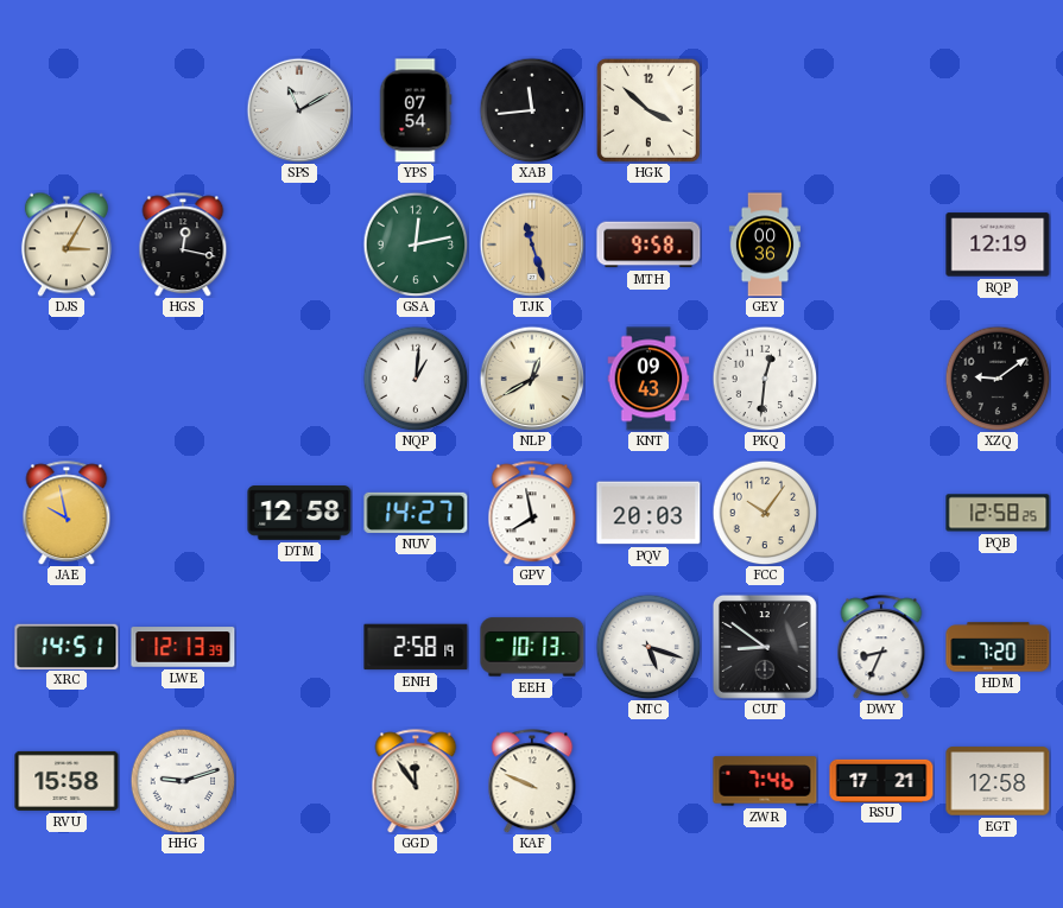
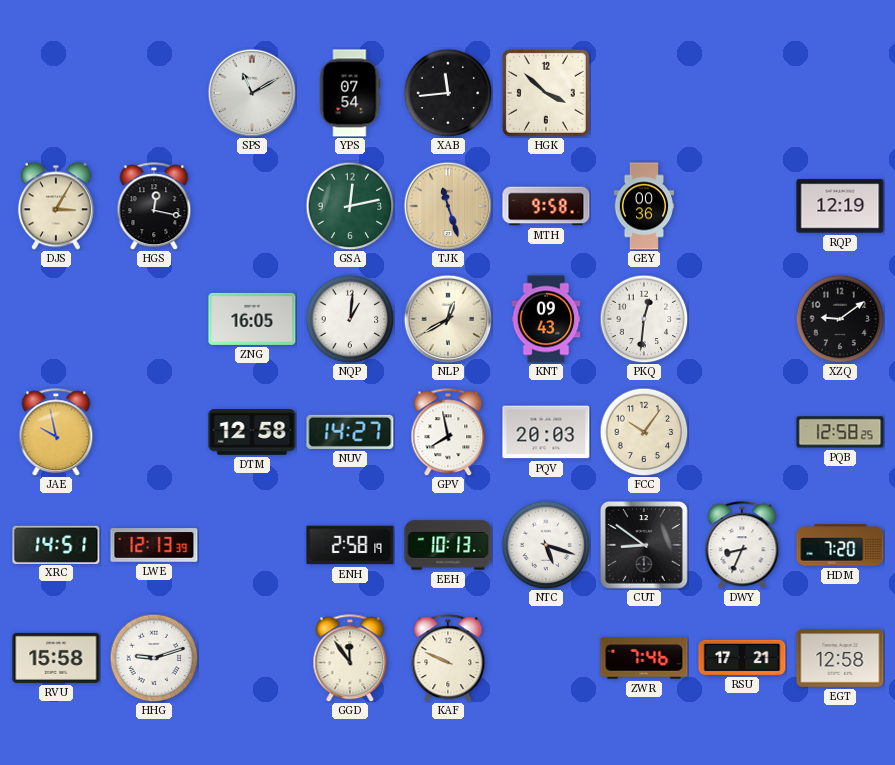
ZNG: none -> 16:05
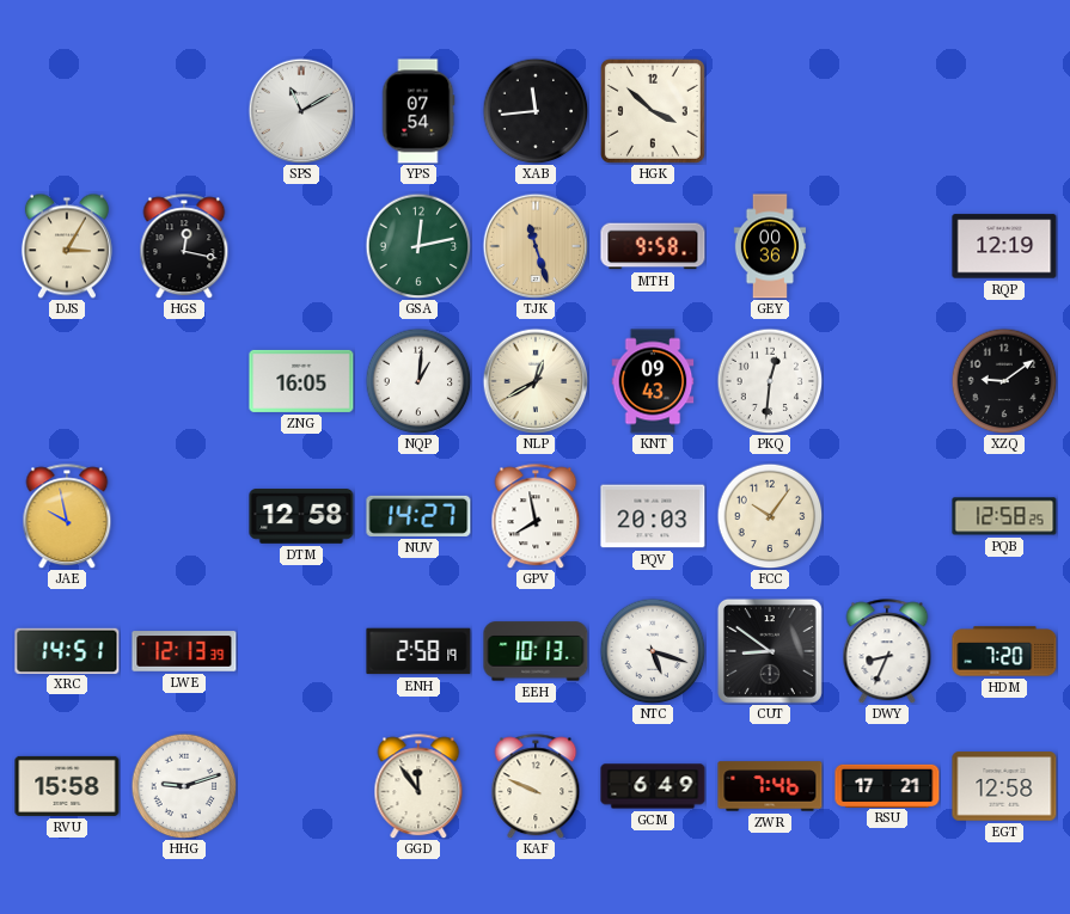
GCM: none -> 6:49
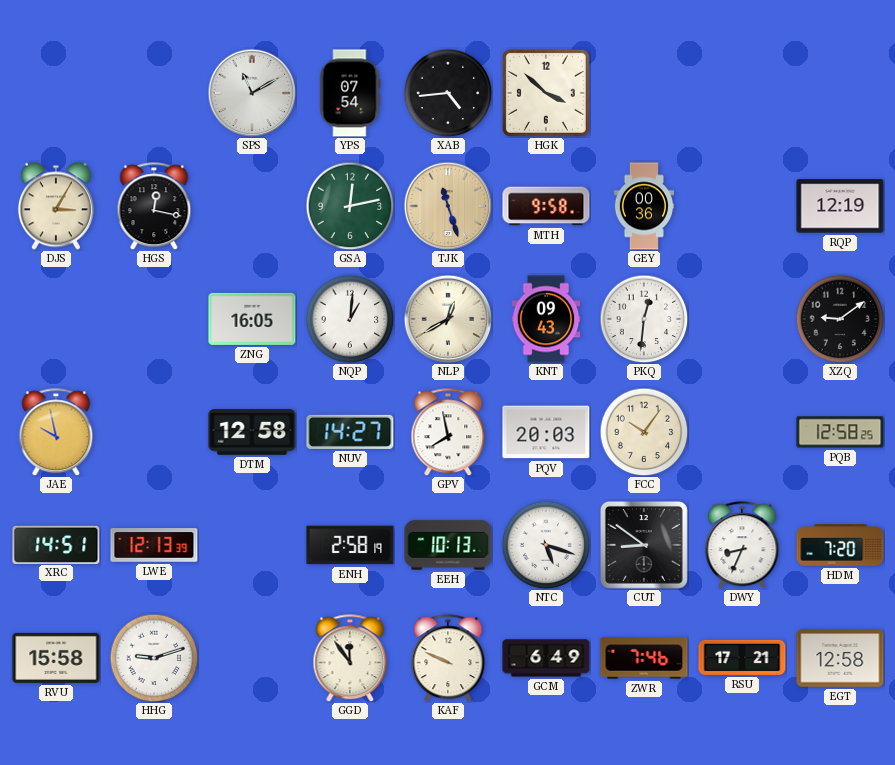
XAB: 11:44 -> 4:44
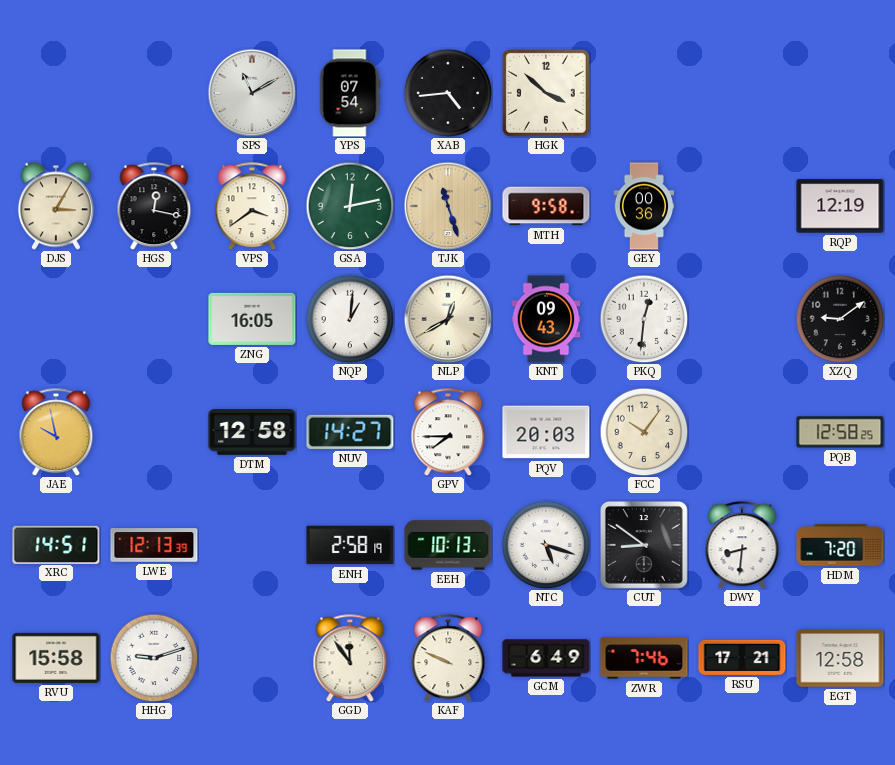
VPS: none -> 3:39
GPV: 7:58 -> 7:45
DWY: 8:34 -> 8:31
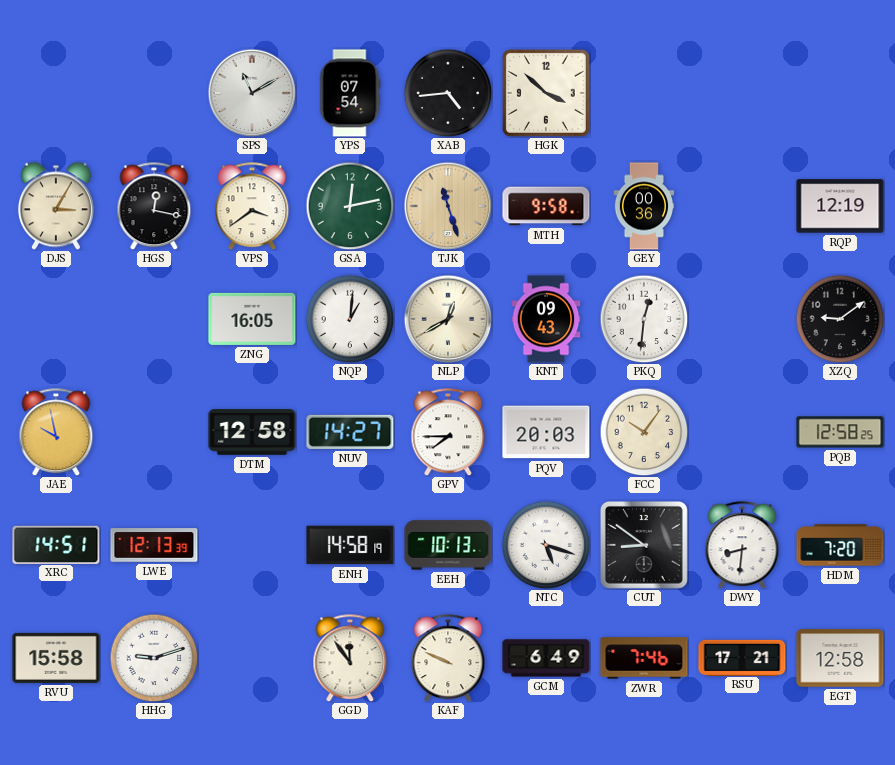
ENH: 2:58 -> 14:58
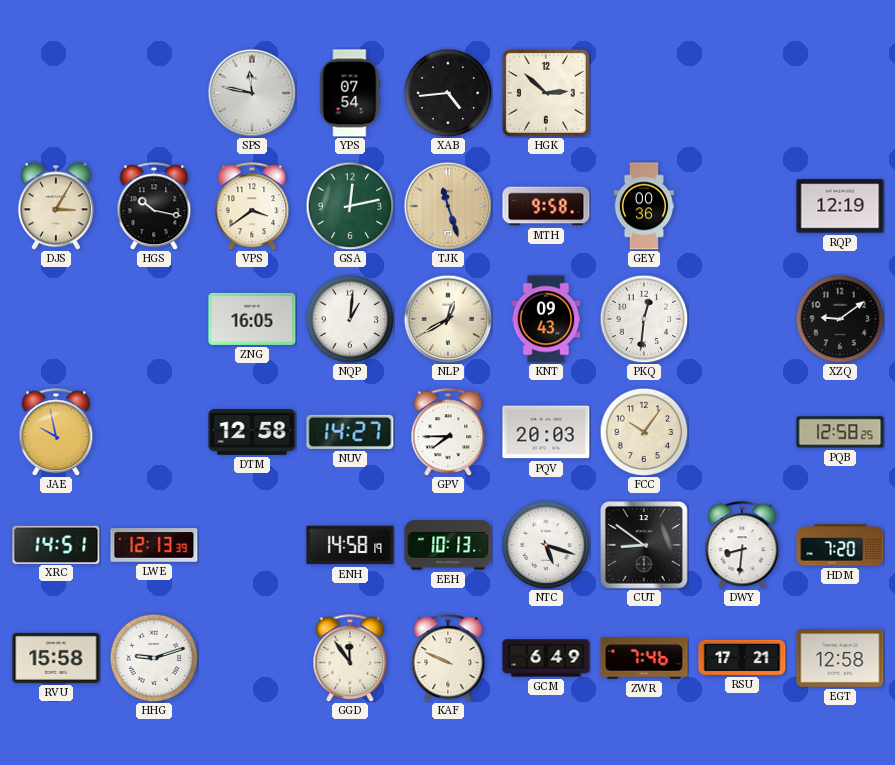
SPS: 11:10 -> 11:47
HGK: 3:52 -> 2:52
HGS: 12:17 -> 10:17
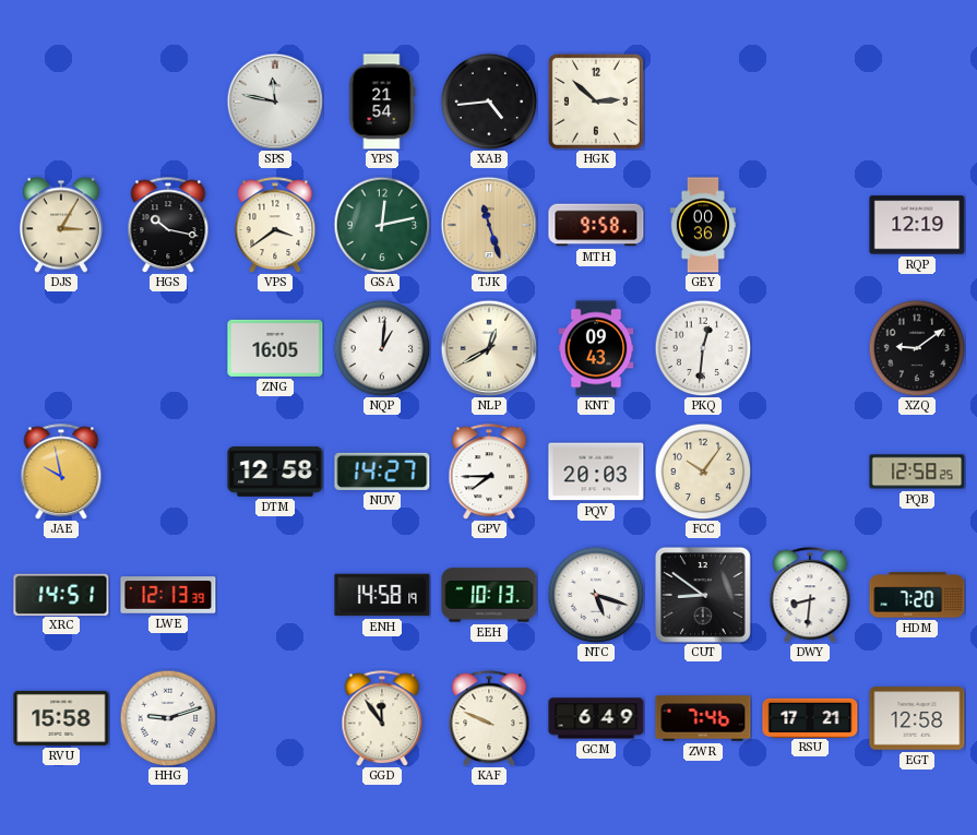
YPS: 07:54 -> 21:54
